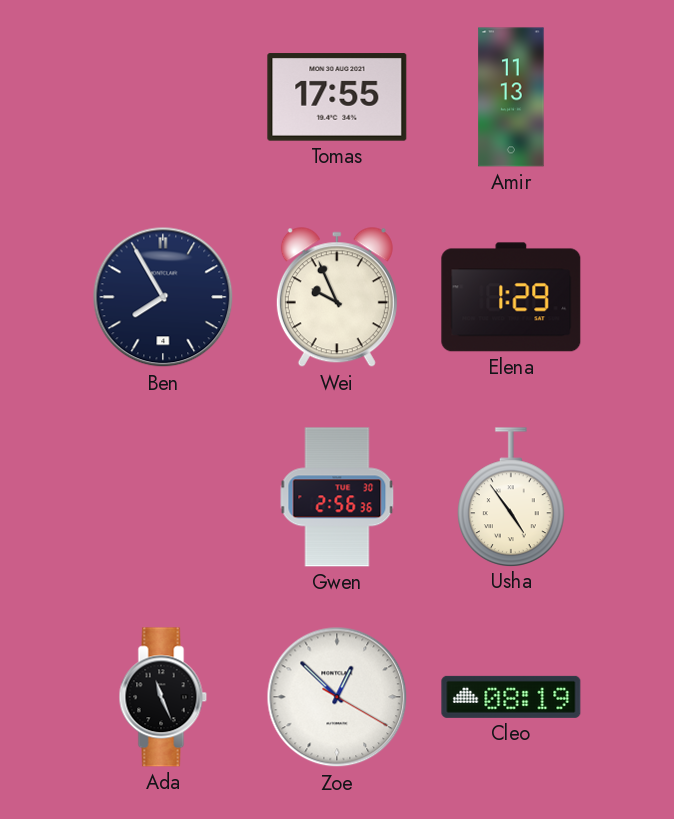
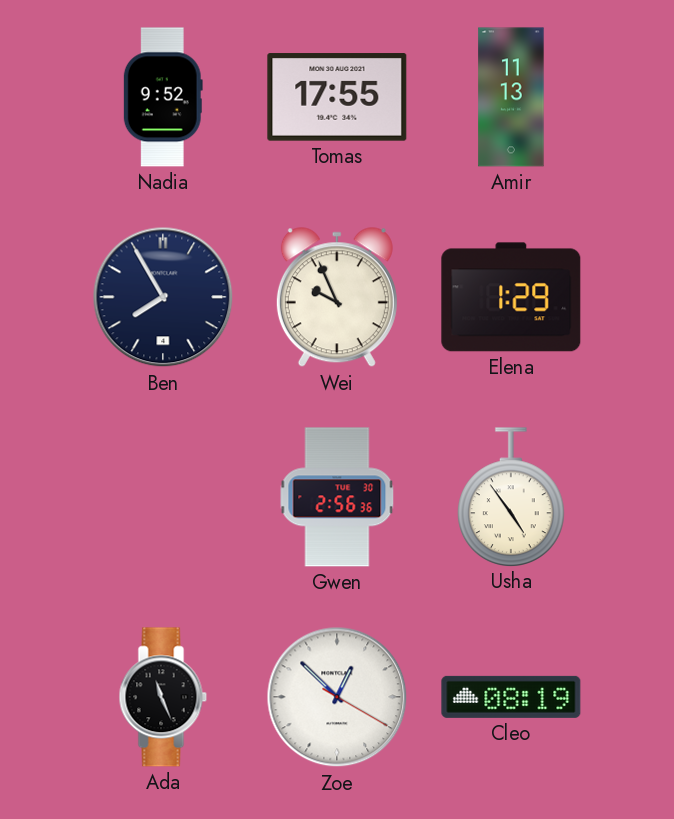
Nadia: none -> 9:52
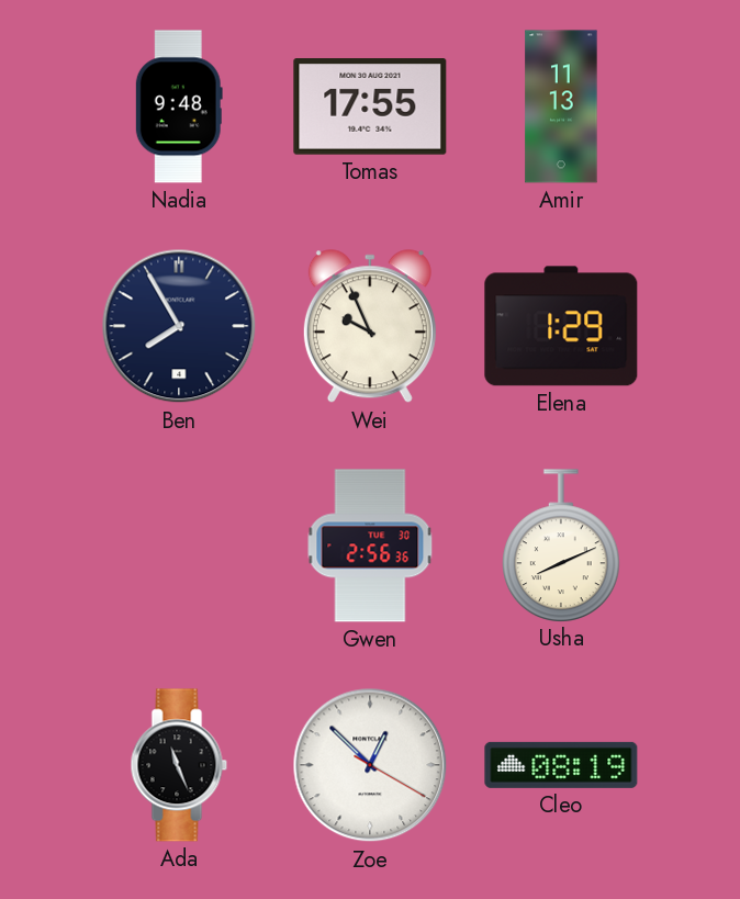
Nadia: 9:52 -> 9:48
Usha: 4:54 -> 8:11
